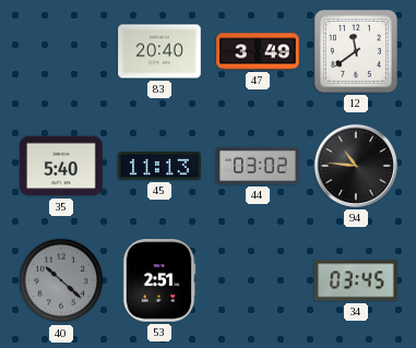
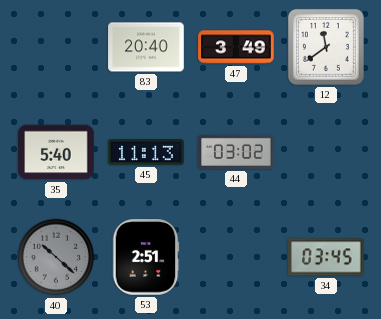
94: 10:46 -> none
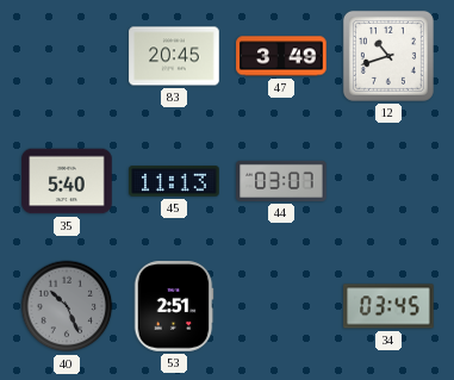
83: 20:40 -> 20:45
12: 11:39 -> 10:42
44: 03:02 -> 03:07
40: 10:22 -> 10:26
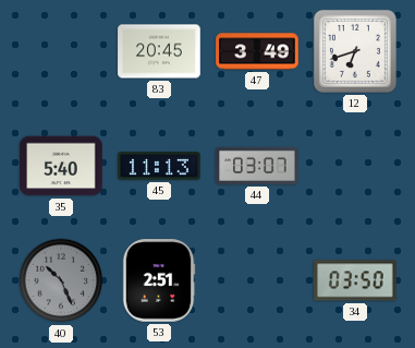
12: 10:42 -> 6:42
34: 03:45 -> 03:50
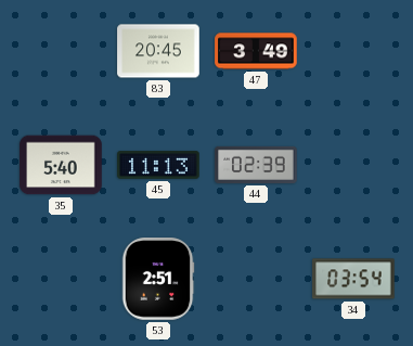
12: 6:42 -> none
44: 03:07 -> 02:39
40: 10:26 -> none
34: 03:50 -> 03:54
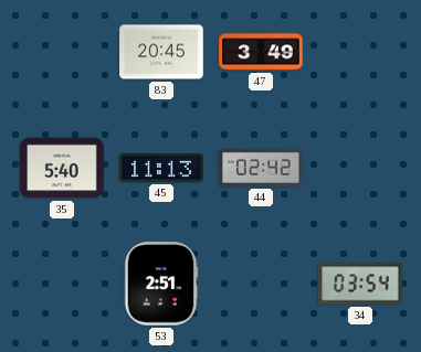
44: 02:39 -> 02:42
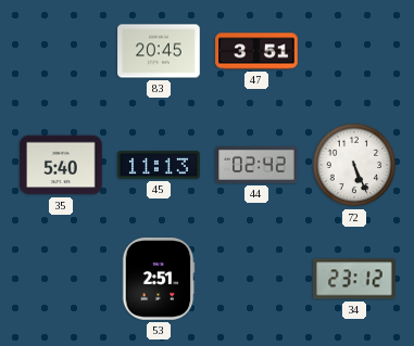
47: 3:49 -> 3:51
72: none -> 5:26
34: 03:54 -> 23:12
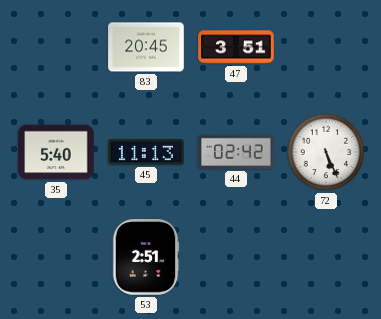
34: 23:12 -> none
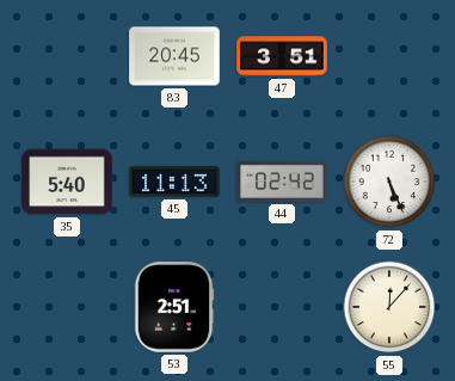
55: none -> 12:07
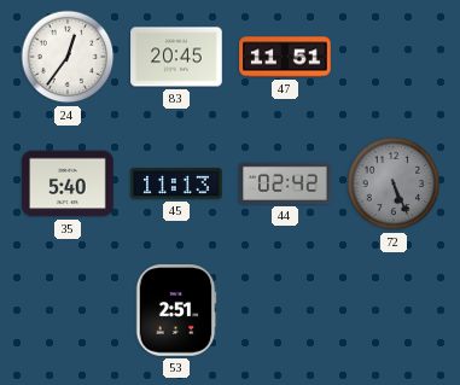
24: none -> 12:36
47: 3:51 -> 11:51
72 dial: white -> grey
55: 12:07 -> none
